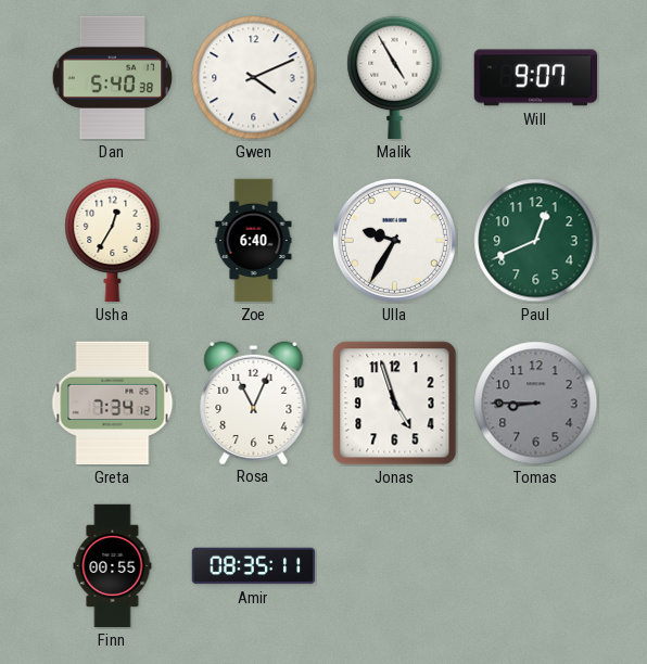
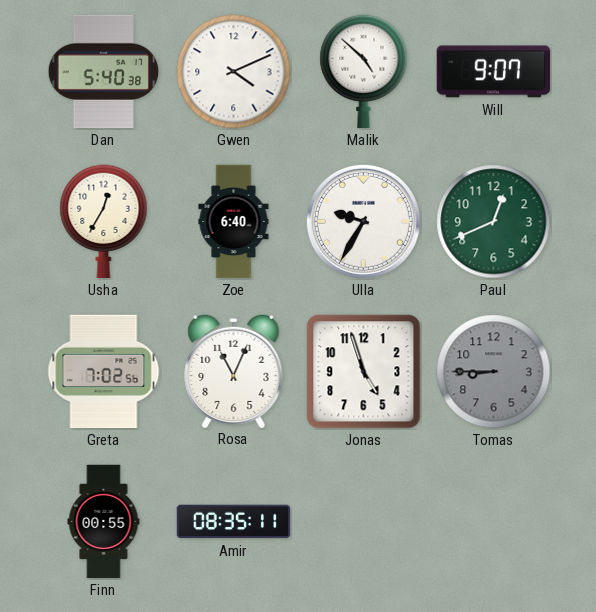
Malik: 4:55 -> 4:52
Greta: 7:34 -> 7:02
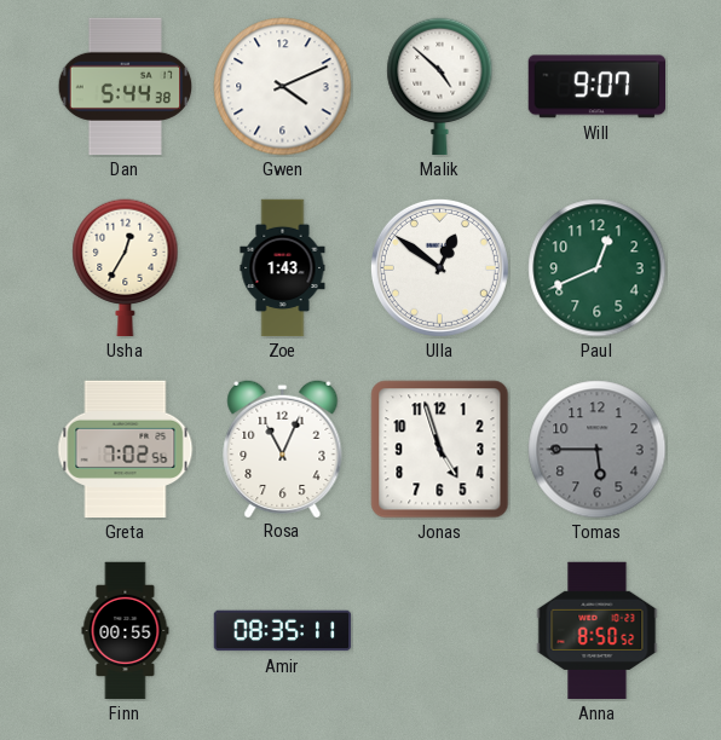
Dan: 5:40 -> 5:44
Zoe: 6:40 -> 1:43
Ulla: 9:35 -> 12:51
Tomas: 8:45 -> 5:45
Anna: none -> 8:50
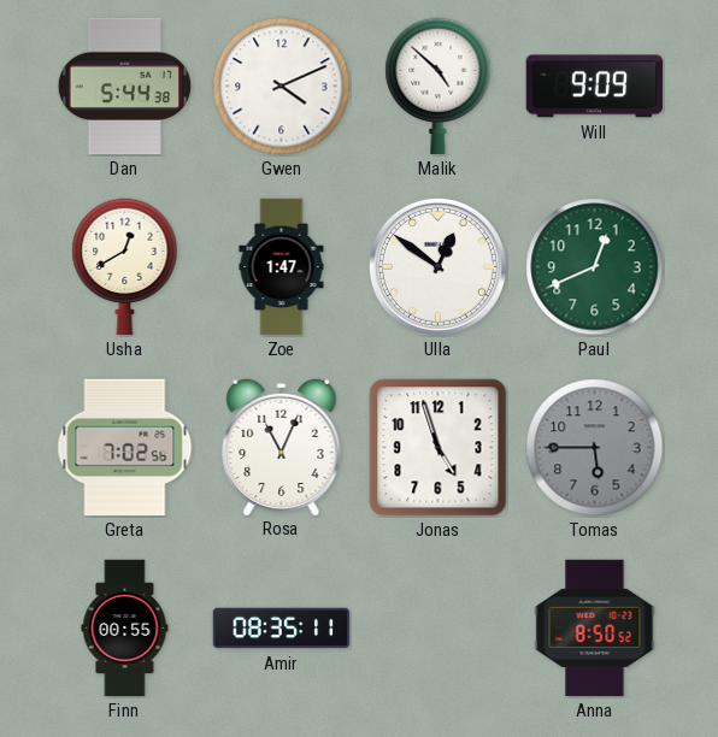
Will: 9:07 -> 9:09
Usha: 12:35 -> 12:40
Zoe: 1:43 -> 1:47
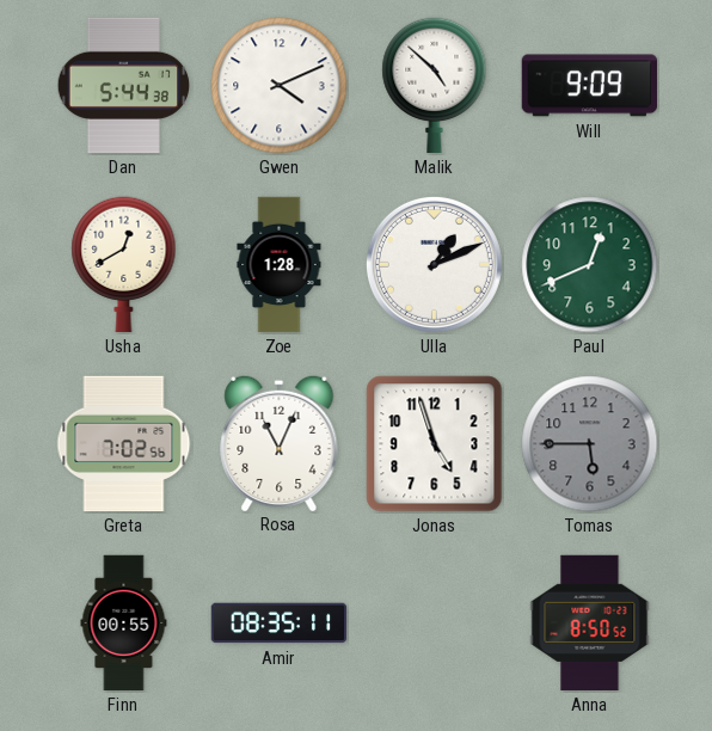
Zoe: 1:47 -> 1:28
Ulla: 12:51 -> 1:11
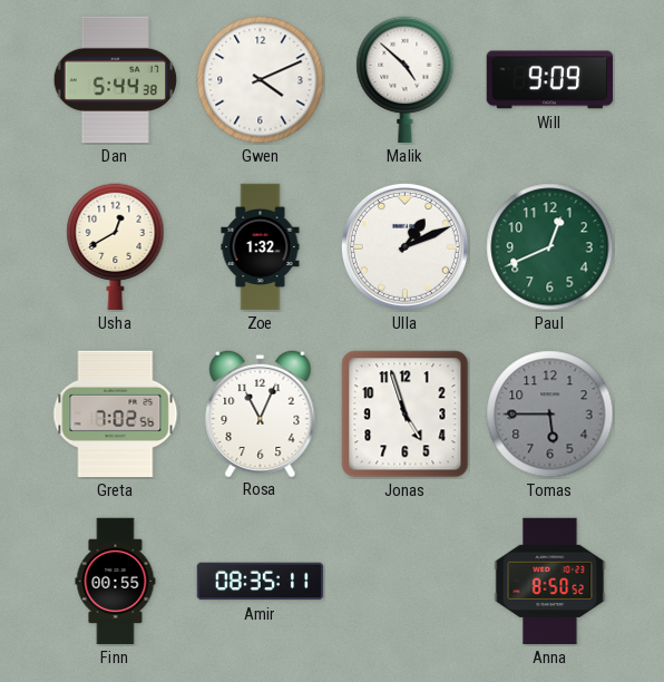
Zoe: 1:28 -> 1:32
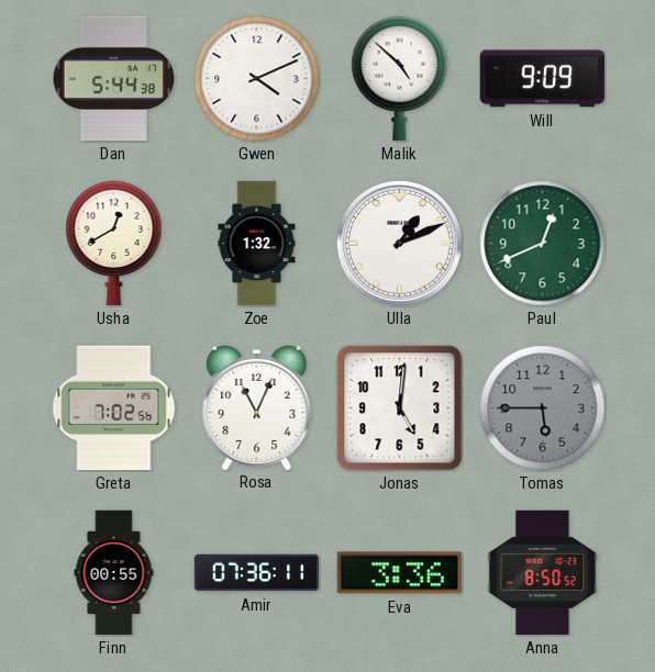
Jonas: 4:57 -> 5:01
Amir: 08:35 -> 07:36
Eva: none -> 3:36
